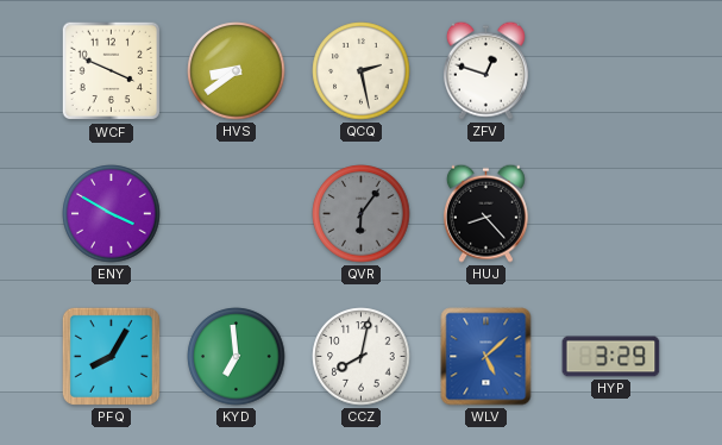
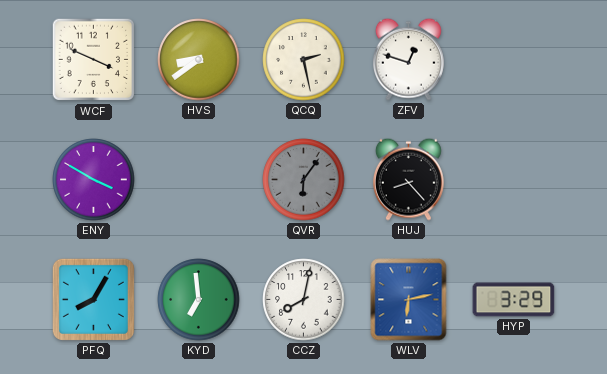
WLV: 5:08 -> 6:13
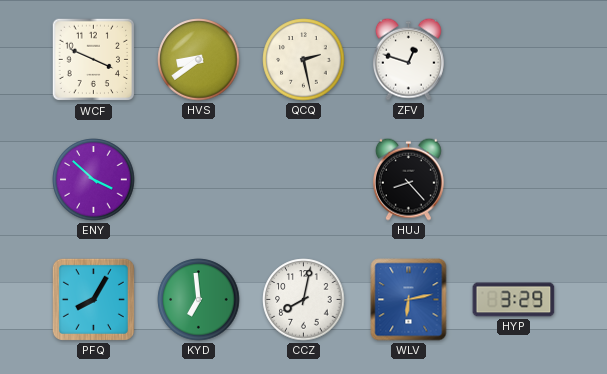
ENY: 3:50 -> 3:52
QVR: 6:06 -> none
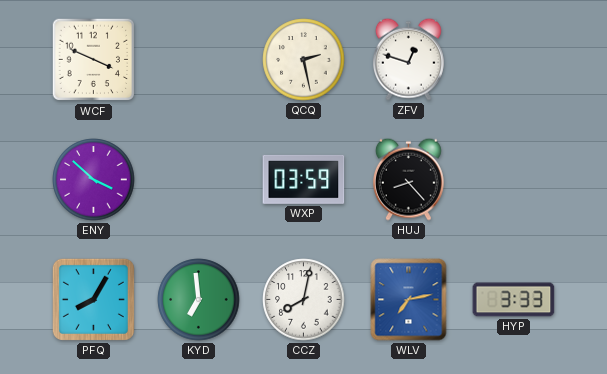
HVS: 8:39 -> none
WXP: none -> 03:59
WLV: 6:13 -> 7:13
HYP: 3:29 -> 3:33
